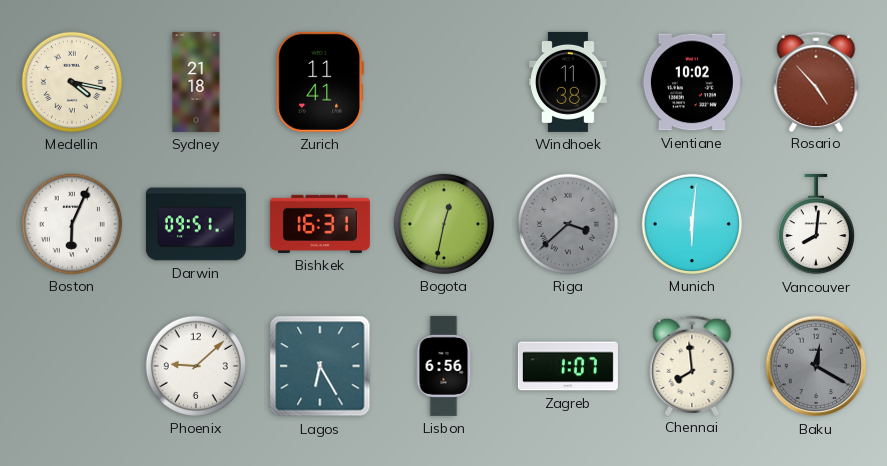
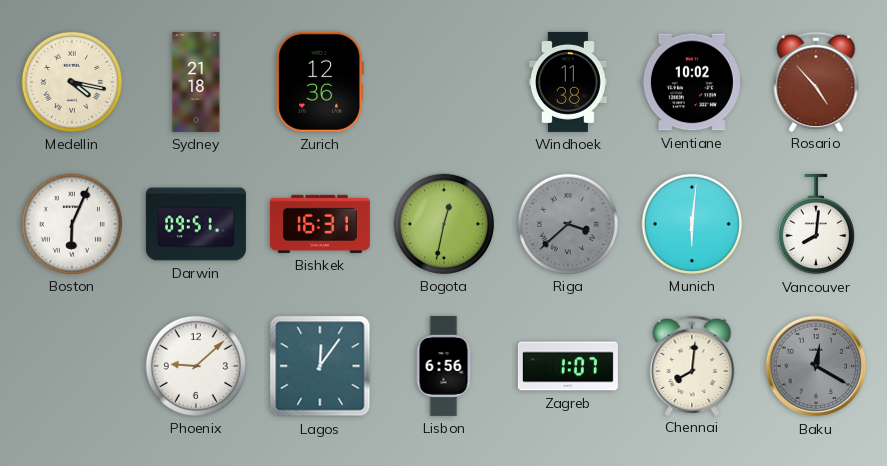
Zurich: 11:41 -> 12:36
Lagos: 6:25 -> 12:06
Chennai: 7:59 -> 8:01
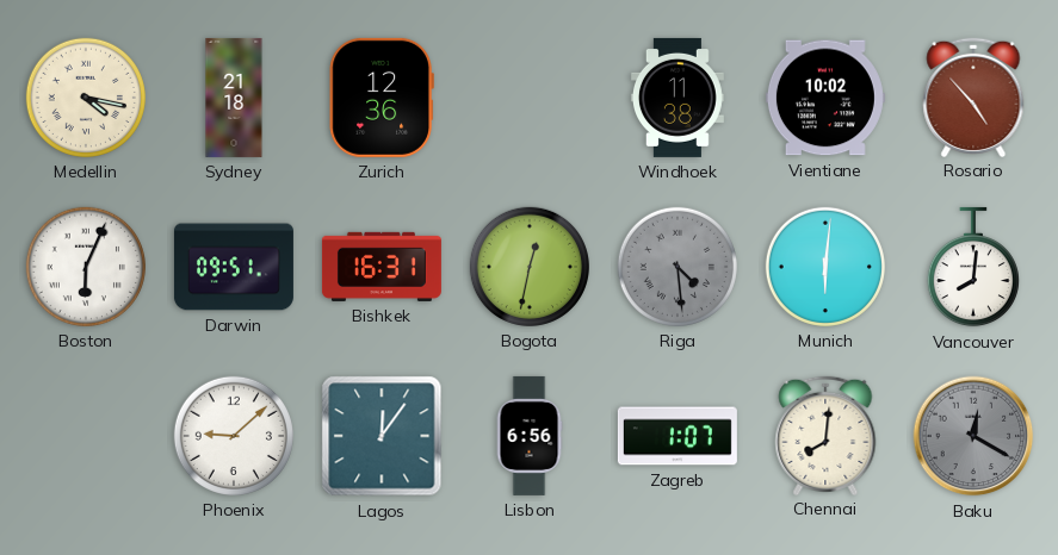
Riga: 3:38 -> 4:29
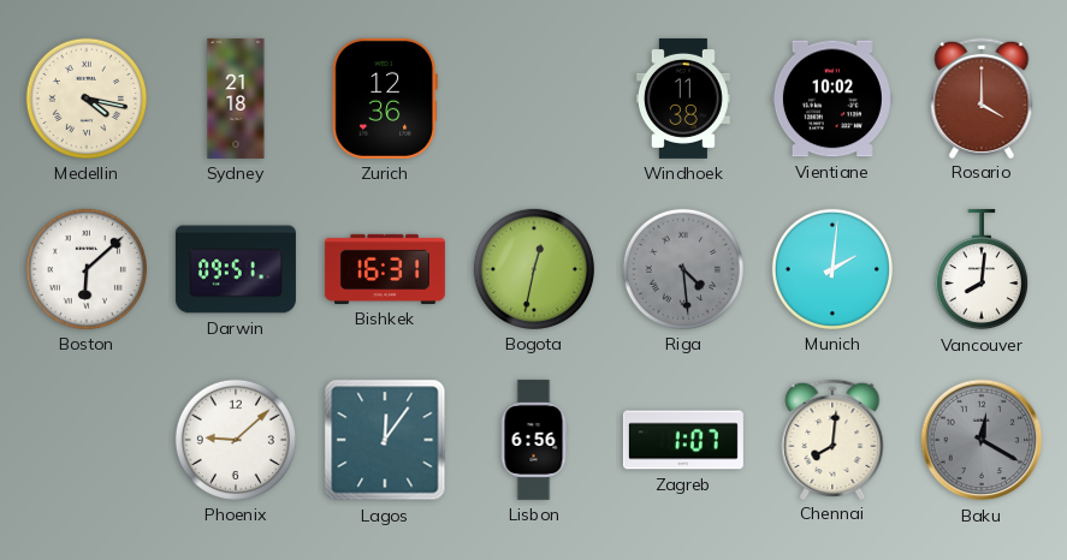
Rosario: 4:53 -> 4:00
Boston: 6:04 -> 6:08
Munich: 6:01 -> 2:01
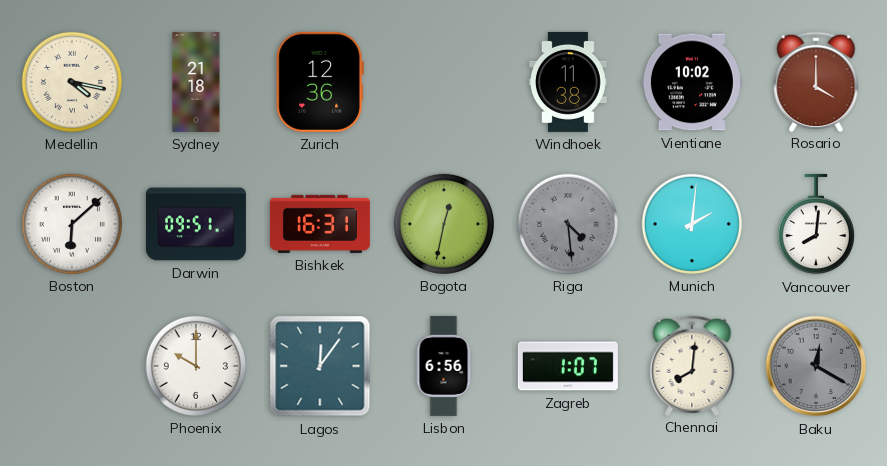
Phoenix: 9:08 -> 10:00
